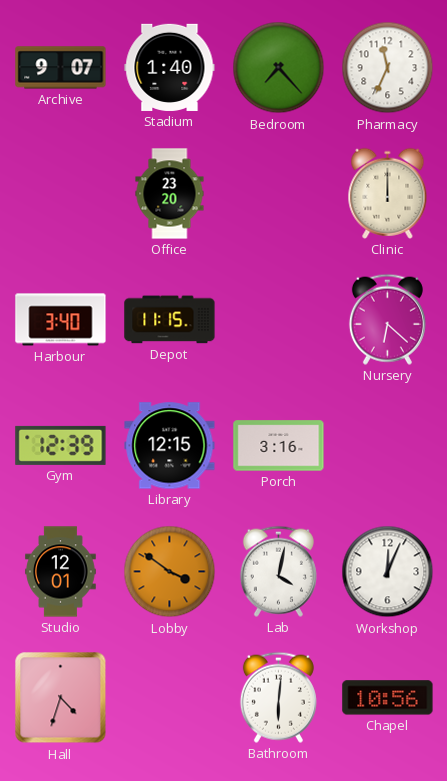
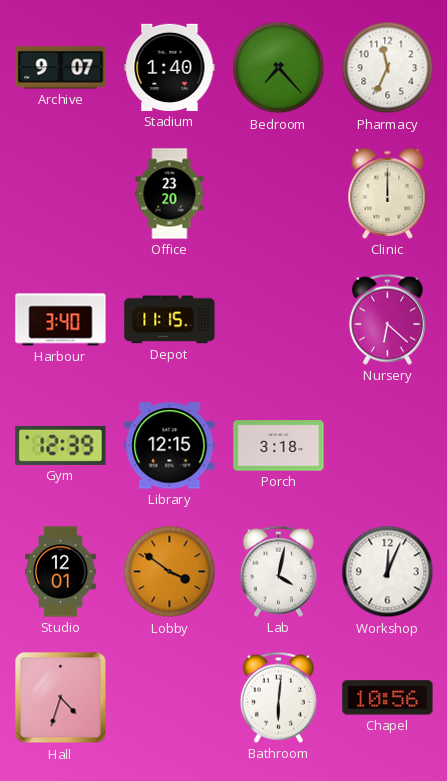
Porch: 3:16 -> 3:18
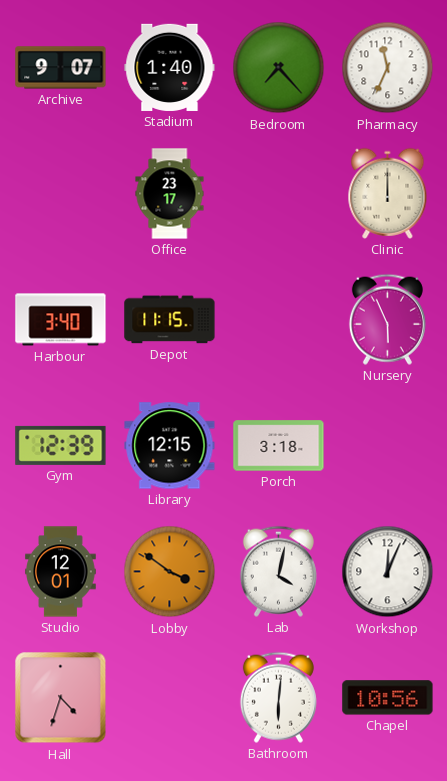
Office: 23:20 -> 23:17
Nursery: 6:22 -> 5:56
